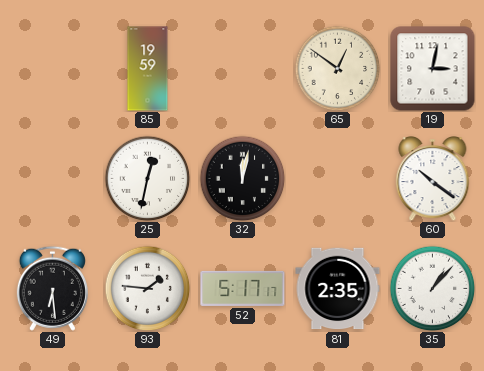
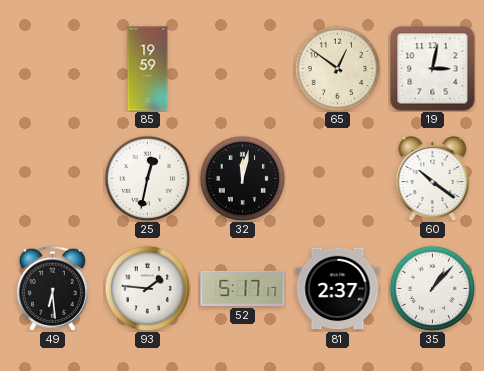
81: 2:35 -> 2:37
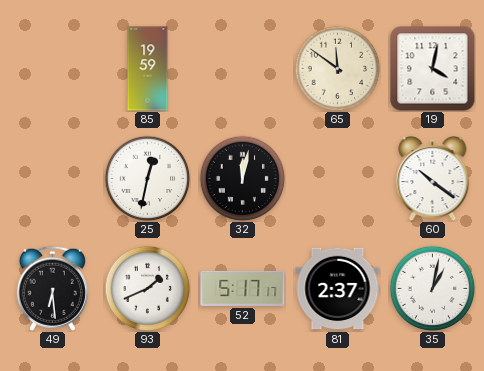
65: 12:51 -> 11:51
19: 3:02 -> 4:02
93: 1:46 -> 1:41
35: 1:07 -> 1:02
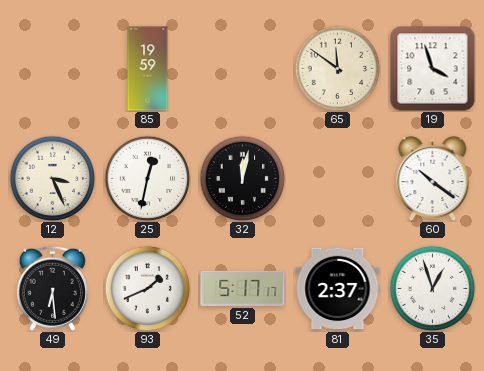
19: 4:02 -> 3:57
12: none -> 3:26
35: 1:02 -> 12:57
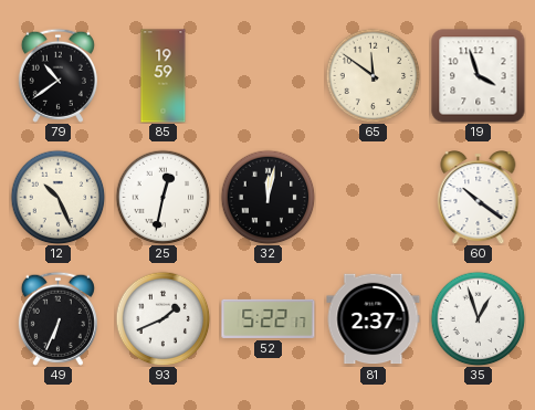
79: none -> 10:39
12: 3:26 -> 10:26
49: 6:29 -> 6:34
52: 5:17 -> 5:22
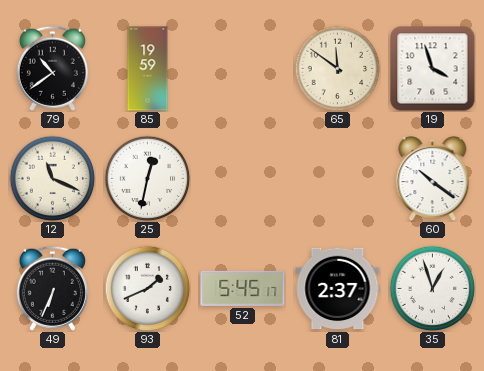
12: 10:26 -> 11:19
32: 12:02 -> none
52: 5:22 -> 5:45
